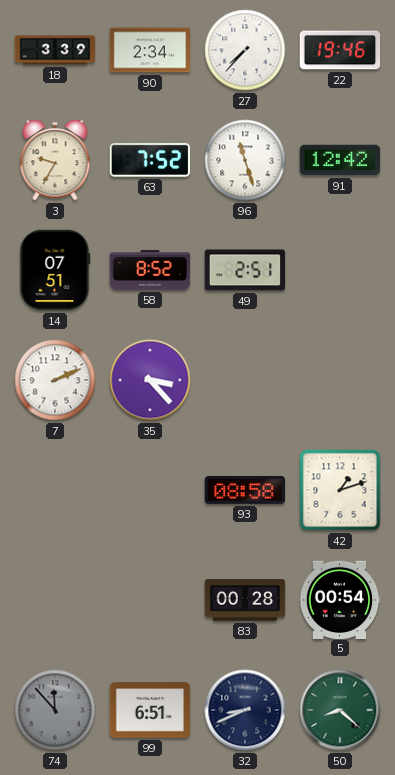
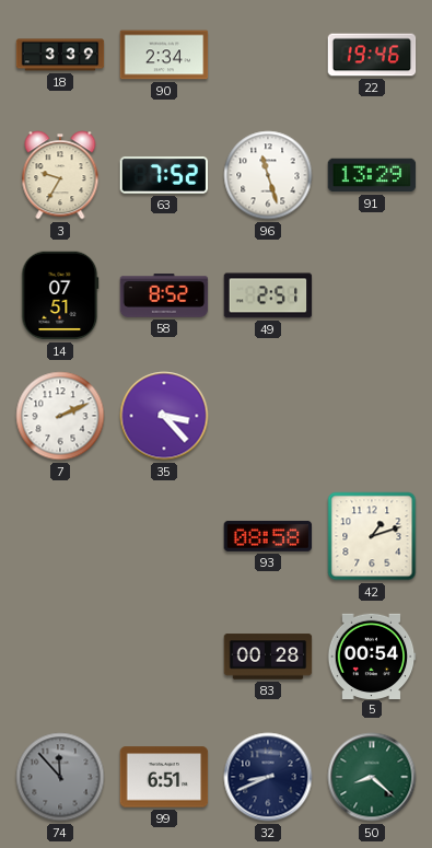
27: 7:37 -> none
91: 12:42 -> 13:29
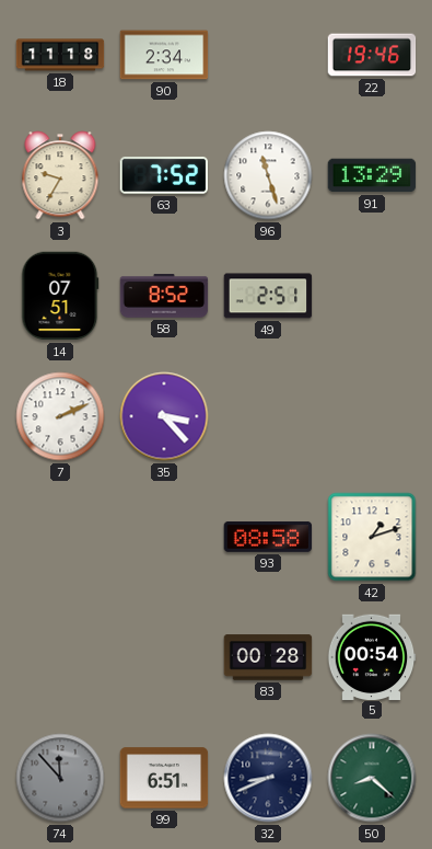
18: 3:39 -> 11:18
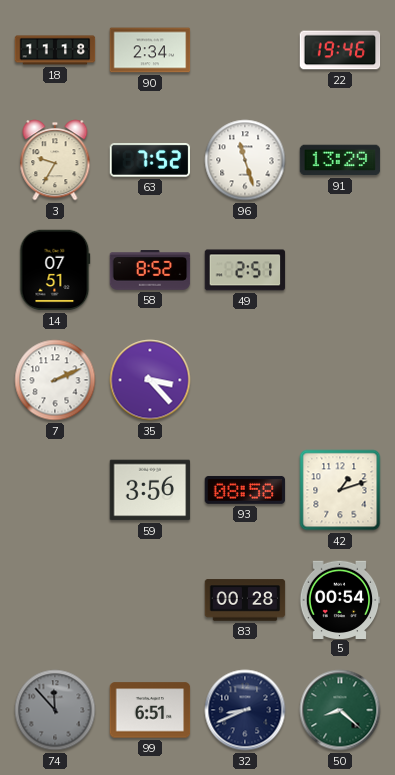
59: none -> 3:56
